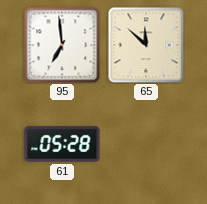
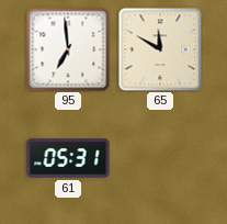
65: 11:52 -> 11:50
61: 05:28 -> 05:31
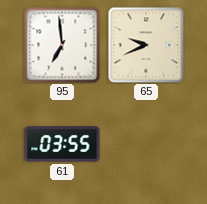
65: 11:50 -> 9:41
61: 05:31 -> 03:55
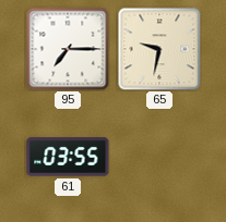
95: 6:59 -> 7:15
65: 9:41 -> 9:32
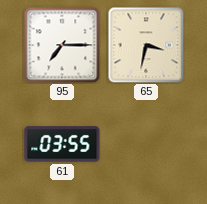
65: 9:32 -> 3:32
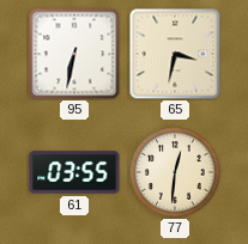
95: 7:15 -> 6:32
77: none -> 12:31
